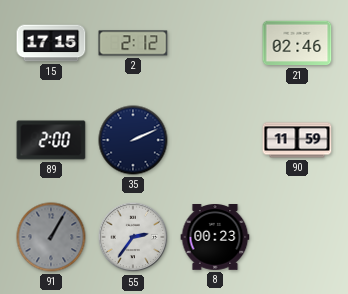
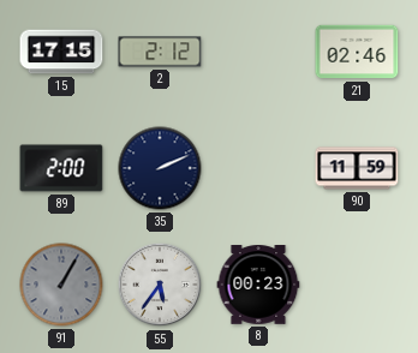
55: 2:36 -> 5:36
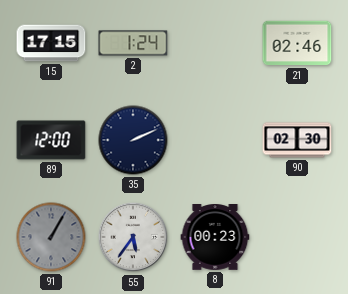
2: 2:12 -> 1:24
89: 2:00 -> 12:00
90: 11:59 -> 02:30
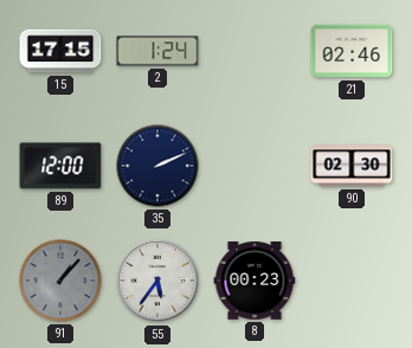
91: 1:05 -> 1:07
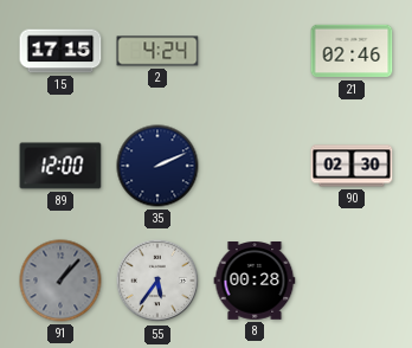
2: 1:24 -> 4:24
8: 00:23 -> 00:28
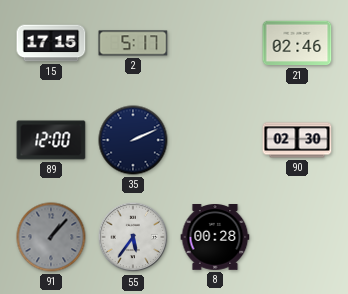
2: 4:24 -> 5:17
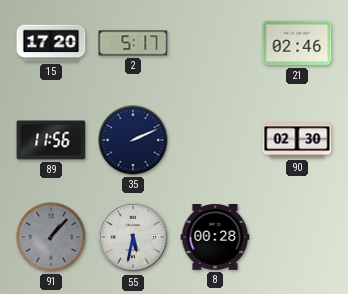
15: 17:15 -> 17:20
89: 12:00 -> 11:56
55: 5:36 -> 5:32
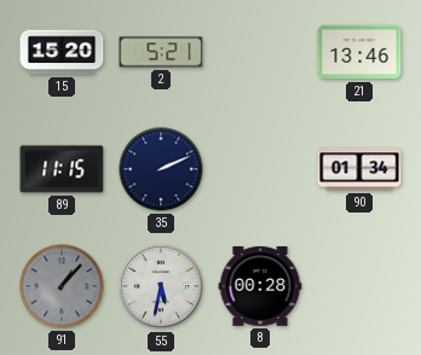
15: 17:20 -> 15:20
2: 5:17 -> 5:21
21: 02:46 -> 13:46
89: 11:56 -> 11:15
90: 02:30 -> 01:34
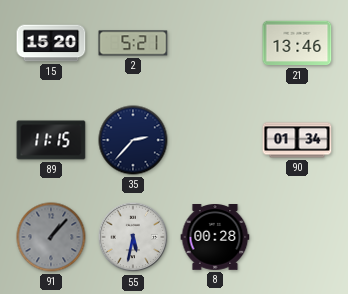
35: 2:11 -> 2:37
